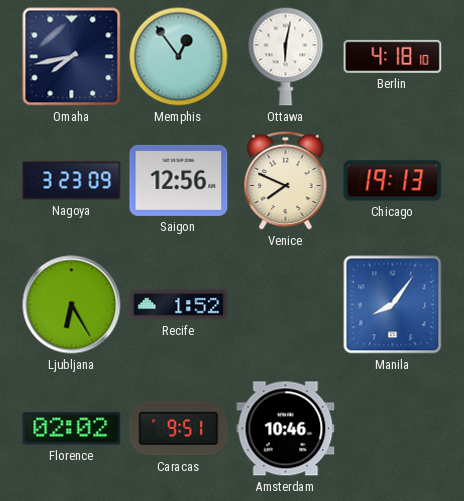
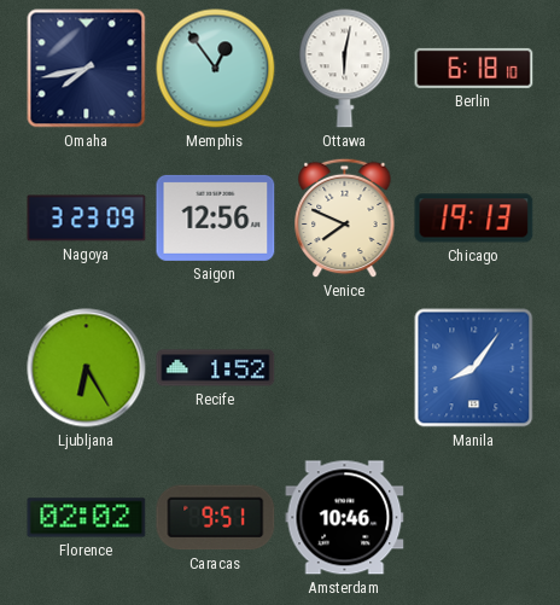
Berlin: 4:18 -> 6:18
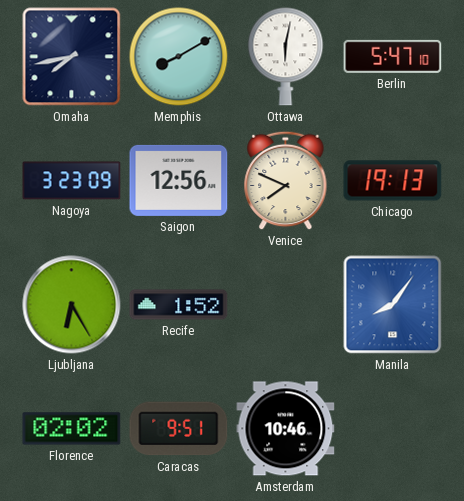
Memphis: 12:54 -> 8:10
Berlin: 6:18 -> 5:47
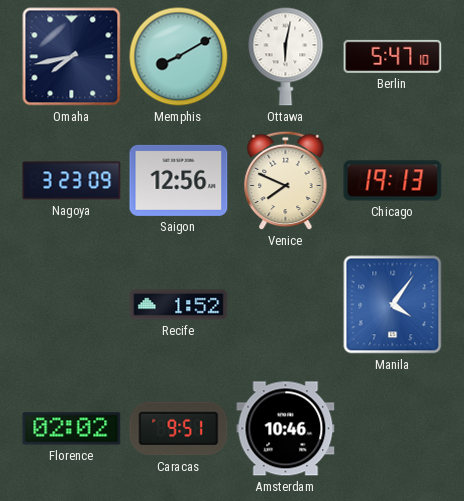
Ljubljana: 6:25 -> none
Manila: 8:06 -> 4:06
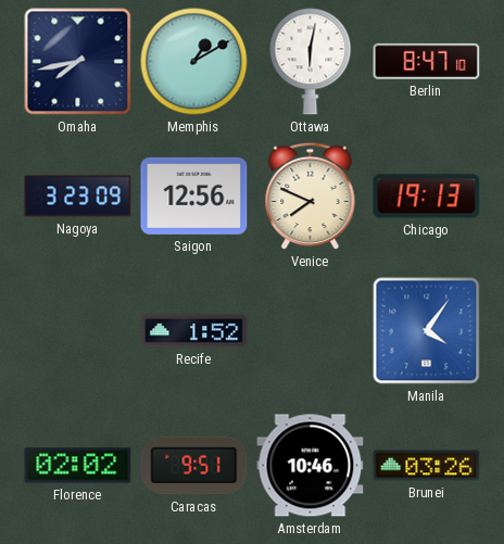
Memphis: 8:10 -> 1:10
Berlin: 5:47 -> 8:47
Brunei: none -> 03:26
